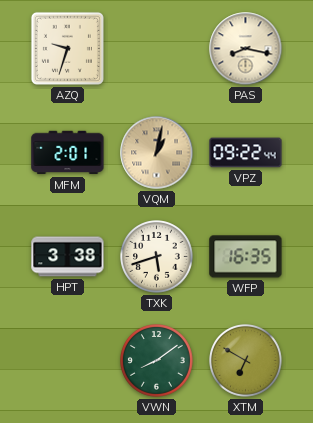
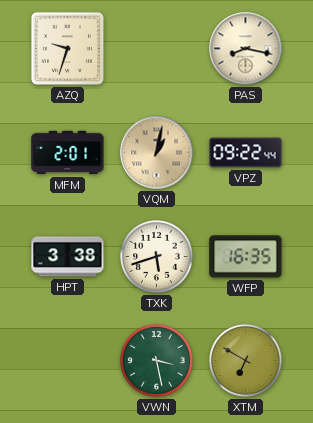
VWN: 8:09 -> 3:28
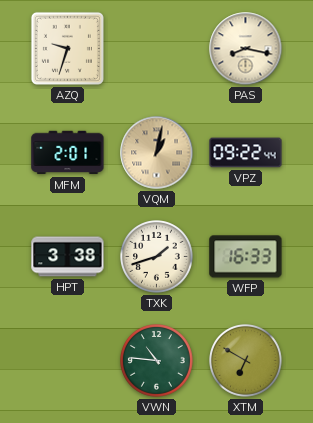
TXK: 5:42 -> 1:42
WFP: 16:35 -> 16:33
VWN: 3:28 -> 10:46
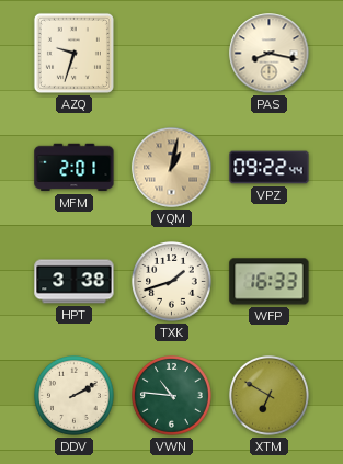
DDV: none -> 2:10
